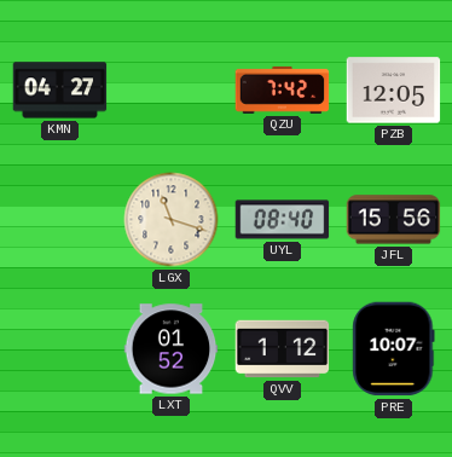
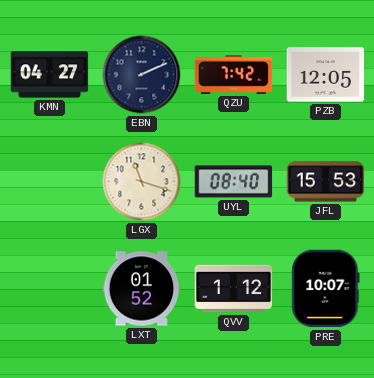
EBN: none -> 2:11
JFL: 15:56 -> 15:53
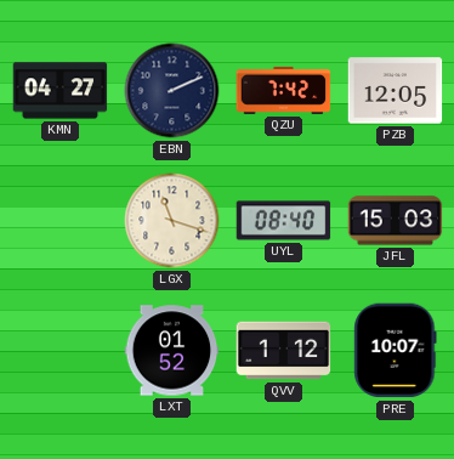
JFL: 15:53 -> 15:03
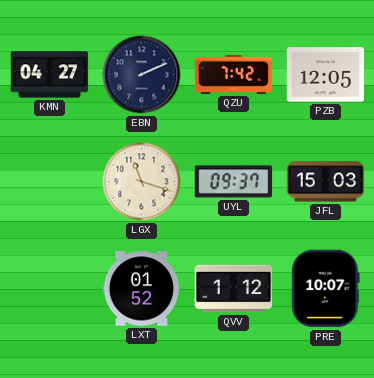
UYL: 08:40 -> 09:37
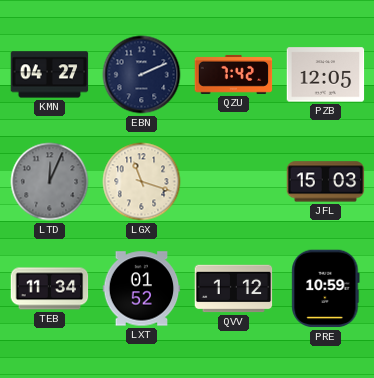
LTD: none -> 12:04
UYL: 09:37 -> none
TEB: none -> 11:34
PRE: 10:07 -> 10:59
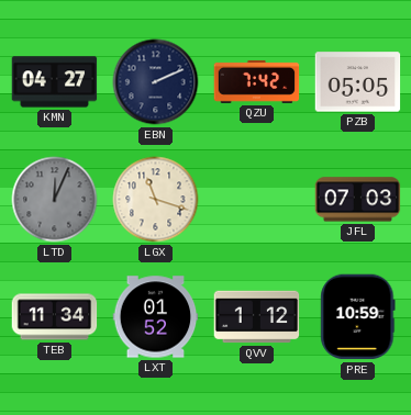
PZB: 12:05 -> 05:05
JFL: 15:03 -> 07:03
